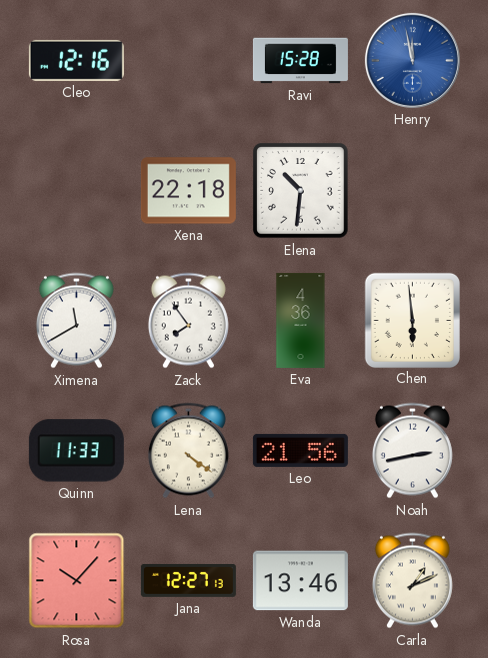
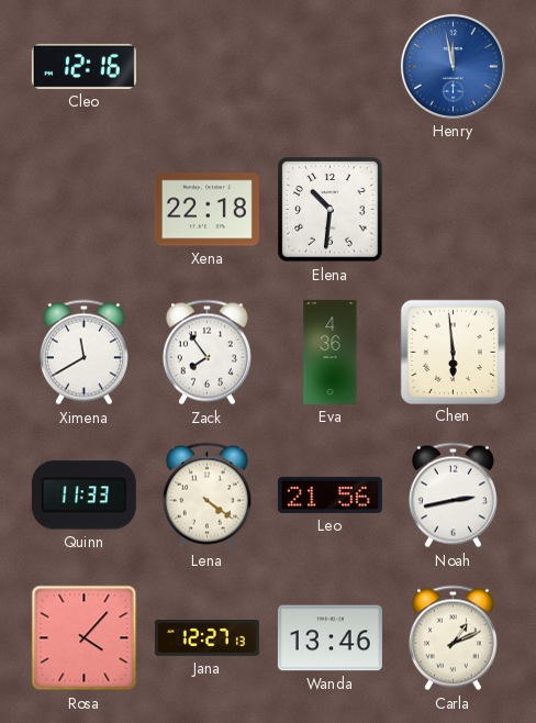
Ravi: 15:28 -> none
Rosa: 10:07 -> 4:07
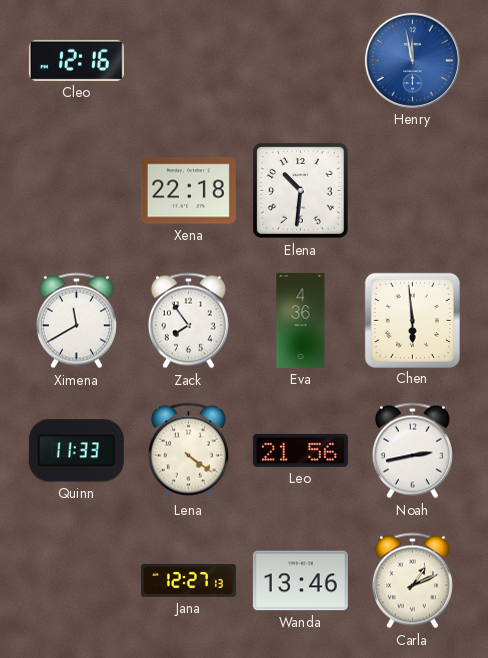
Rosa: 4:07 -> none
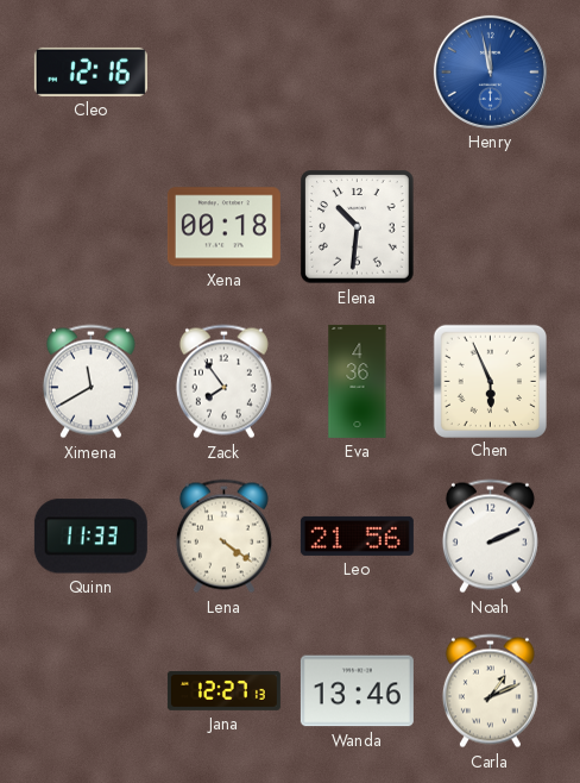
Xena: 22:18 -> 00:18
Chen: 5:59 -> 5:56
Noah: 2:43 -> 2:11
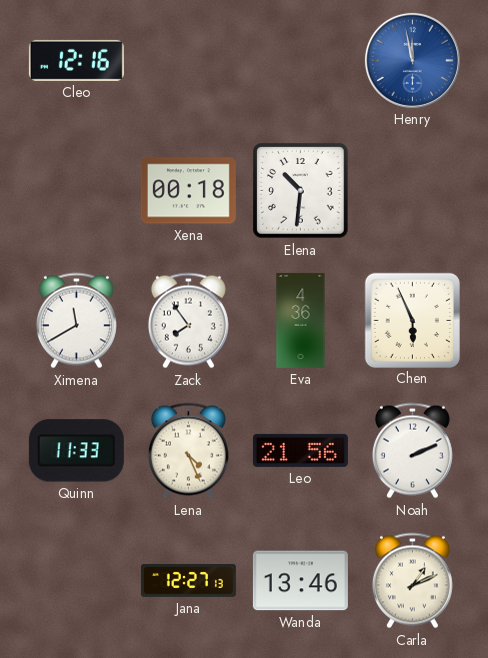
Lena: 4:21 -> 4:26
